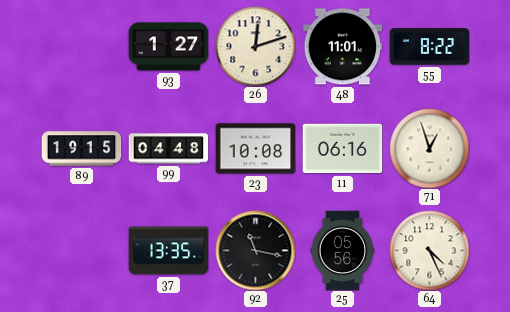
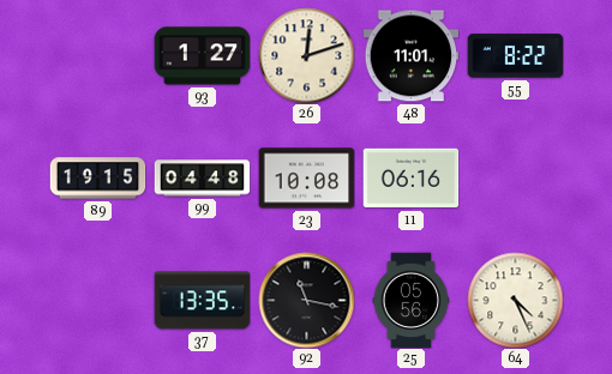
71: 12:57 -> none
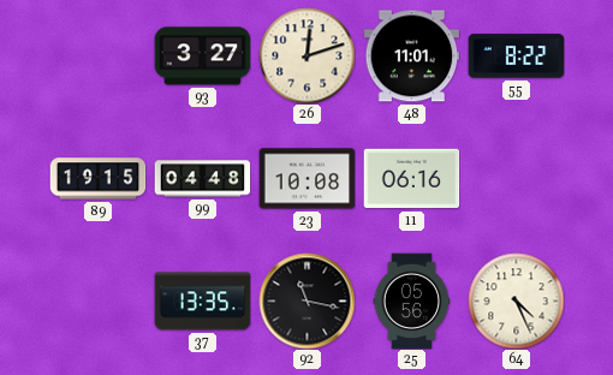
93: 1:27 -> 3:27
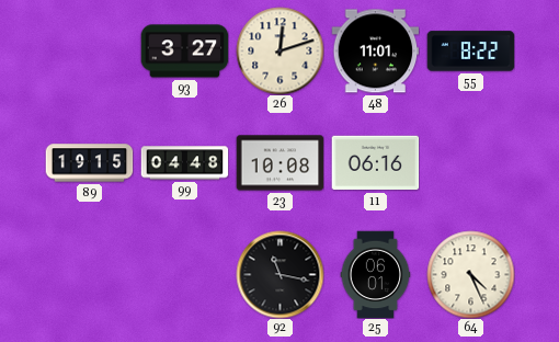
37: 13:35 -> none
25: 05:56 -> 06:01
